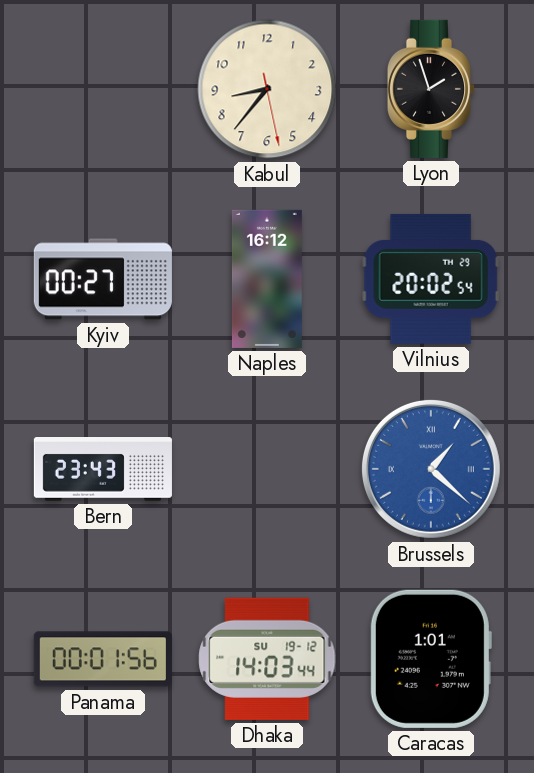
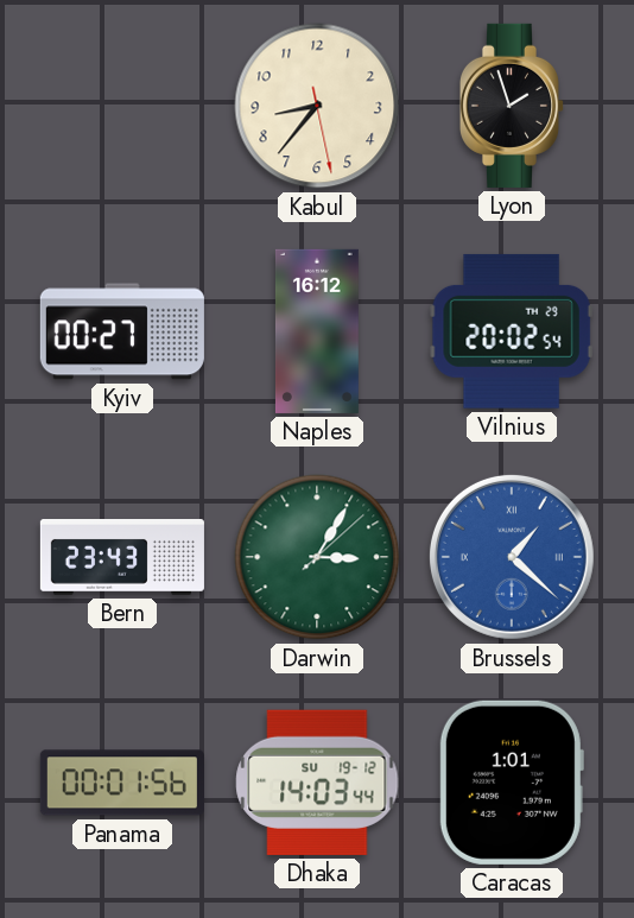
Darwin: none -> 3:05
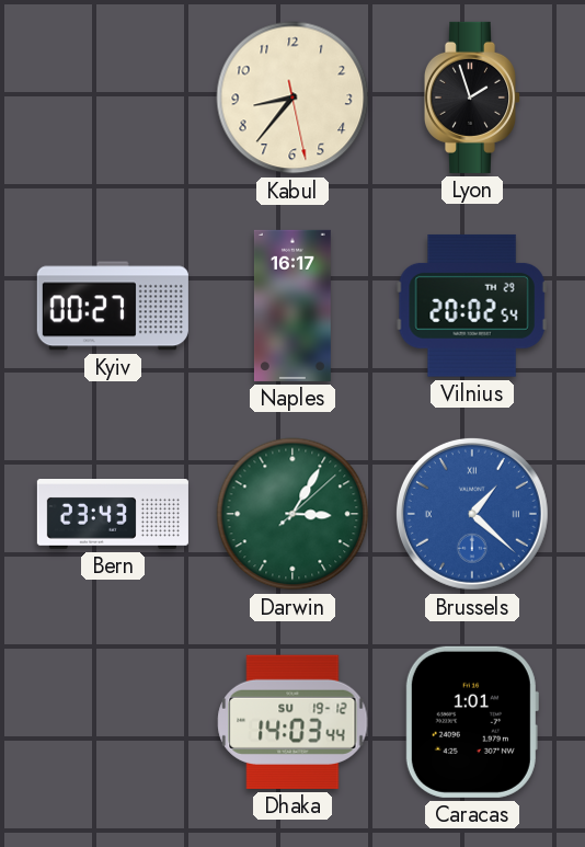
Naples: 16:12 -> 16:17
Panama: 00:01 -> none
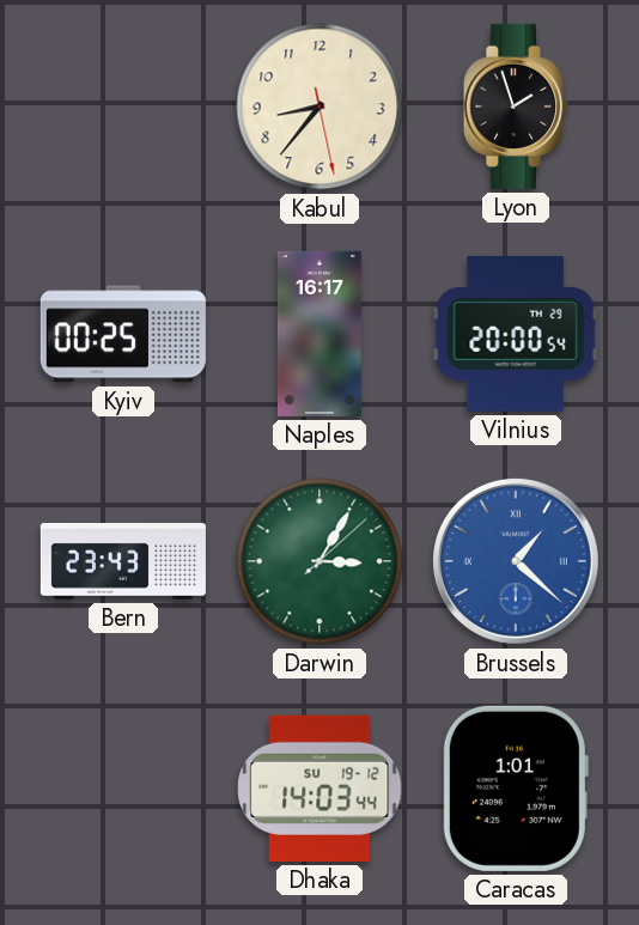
Kyiv: 00:27 -> 00:25
Vilnius: 20:02 -> 20:00
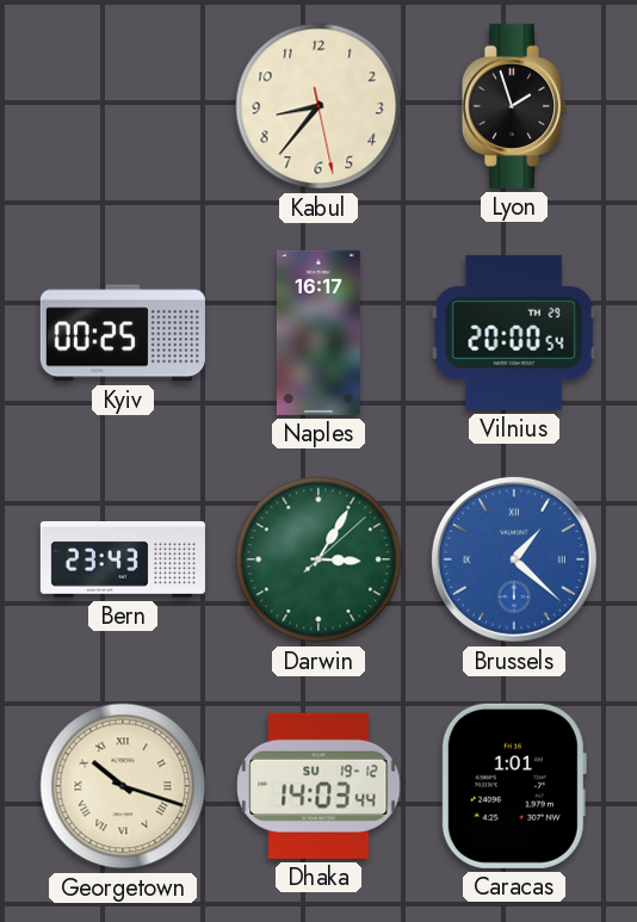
Georgetown: none -> 10:18
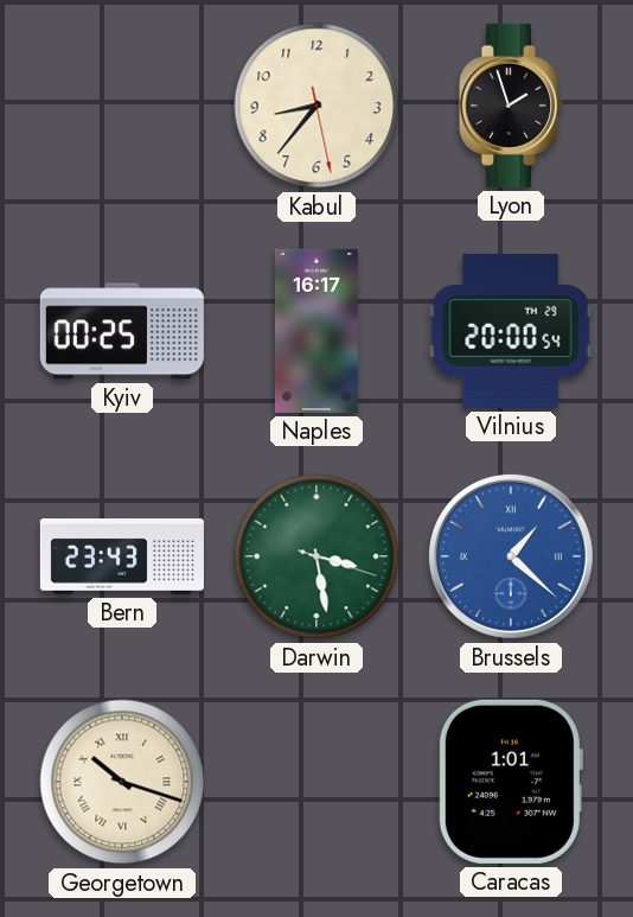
Darwin: 3:05 -> 3:28
Dhaka: 14:03 -> none
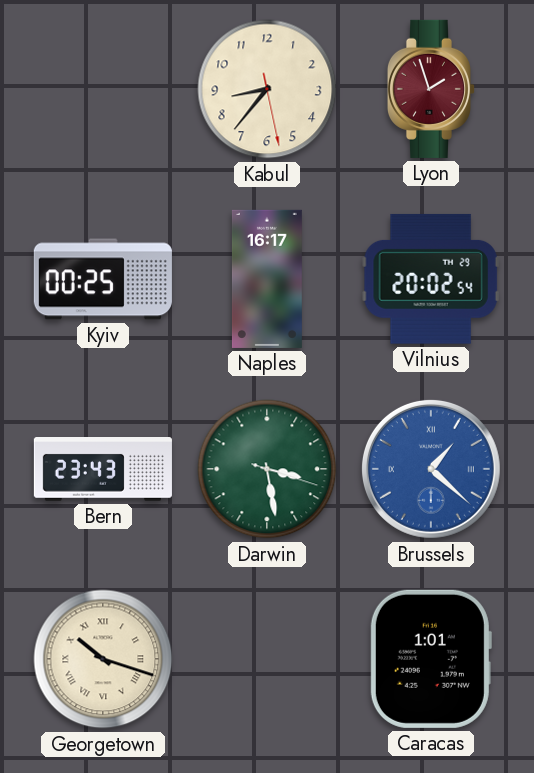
Lyon dial: black -> burgundy
Vilnius: 20:00 -> 20:02
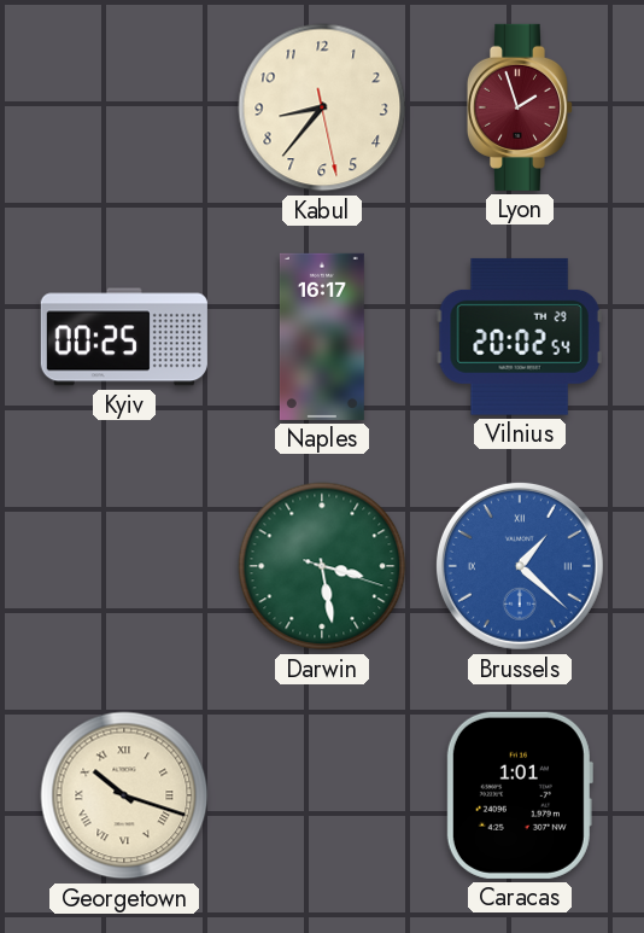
Bern: 23:43 -> none
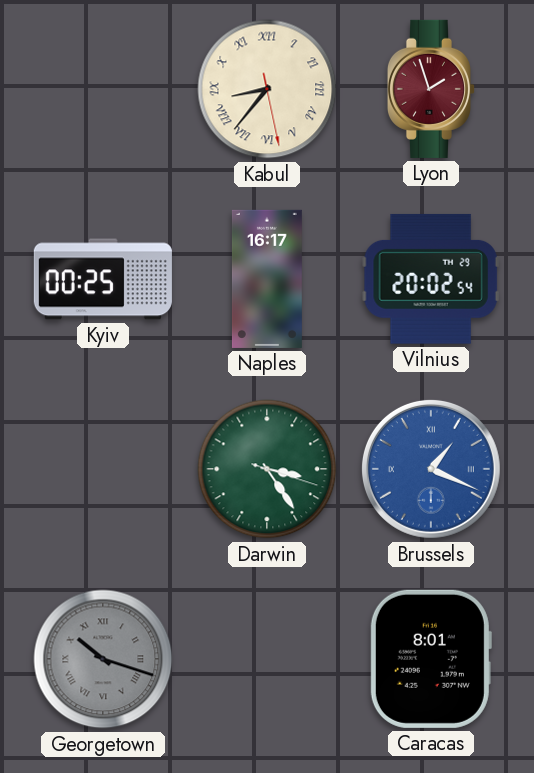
Kabul numerals: Arabic -> Roman
Darwin: 3:28 -> 3:24
Brussels: 1:22 -> 1:19
Georgetown dial: cream -> grey
Caracas: 1:01 -> 8:01
